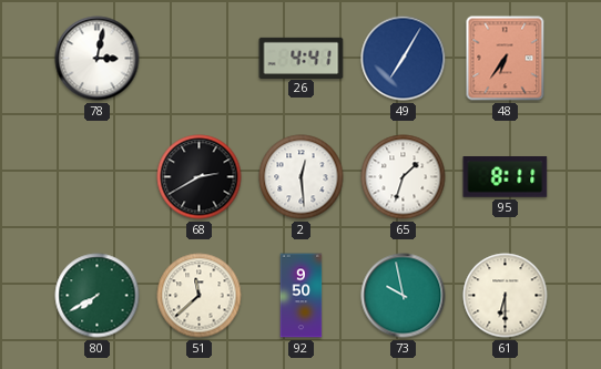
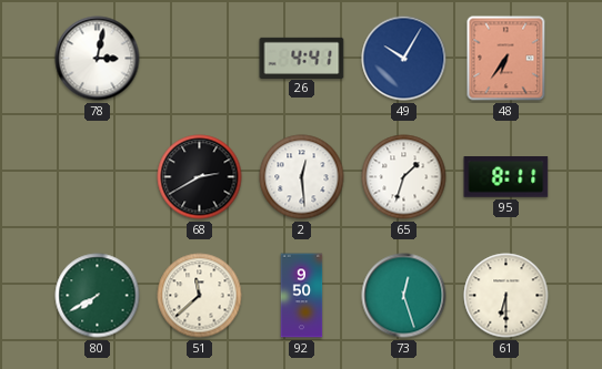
49: 7:05 -> 10:05
73: 9:58 -> 12:27
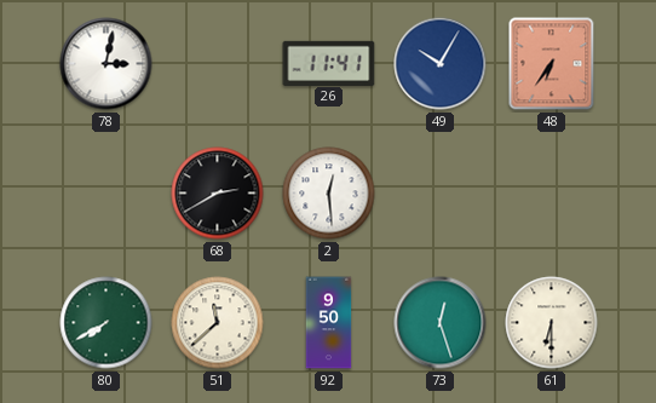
26: 4:41 -> 11:41
65: 1:33 -> none
95: 8:11 -> none
